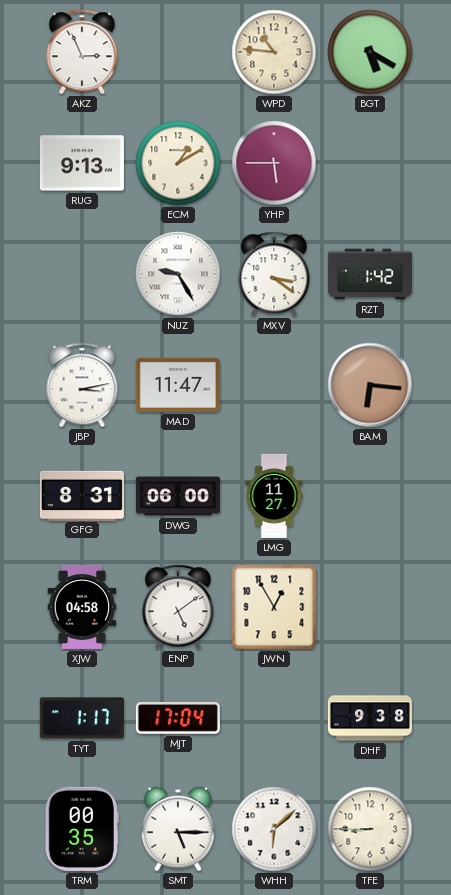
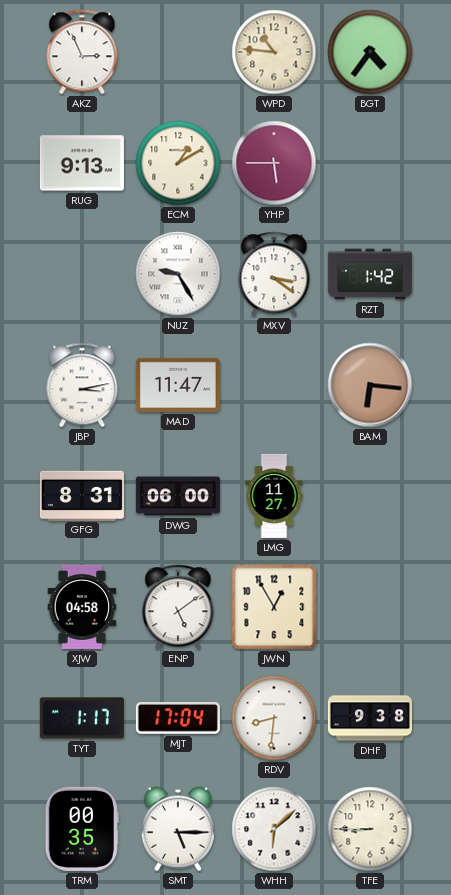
BGT: 5:20 -> 4:36
RDV: none -> 8:31
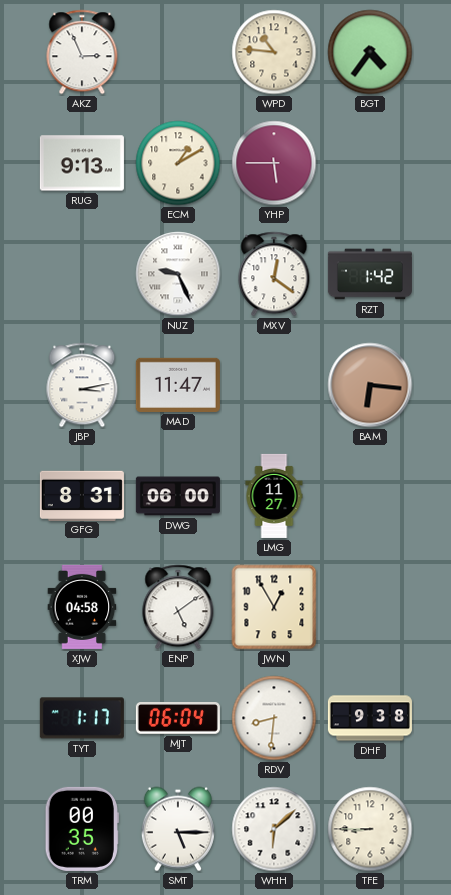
NUZ: 9:25 -> 9:26
MXV: 3:21 -> 12:21
MJT: 17:04 -> 06:04
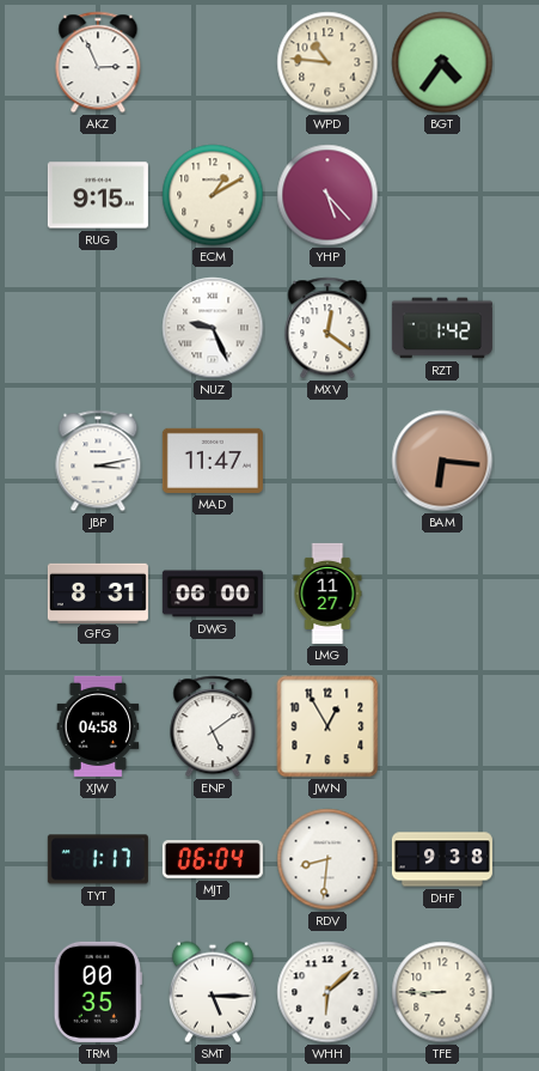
RUG: 9:13 -> 9:15
YHP: 5:45 -> 5:23
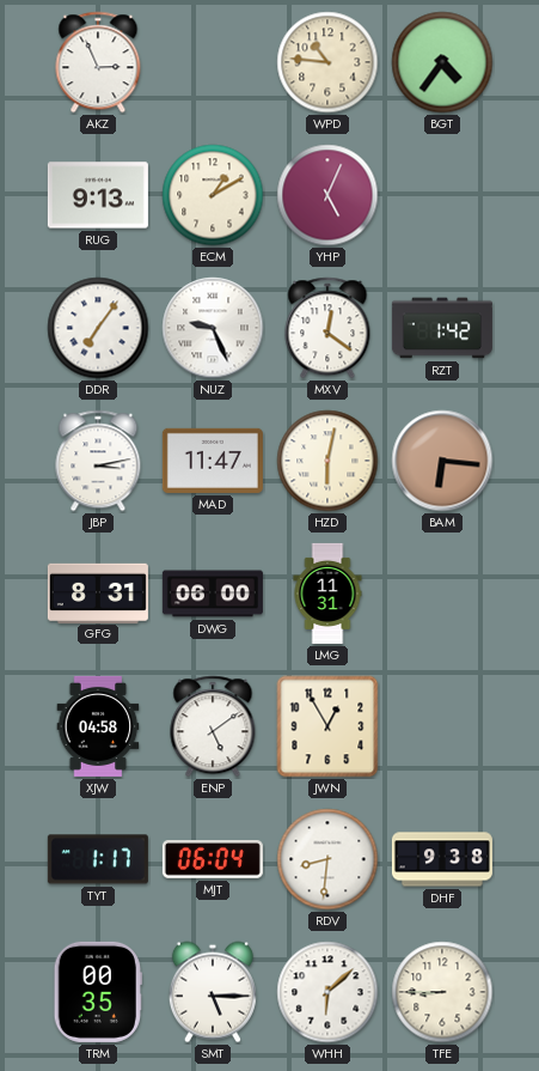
RUG: 9:15 -> 9:13
YHP: 5:23 -> 5:04
DDR: none -> 7:06
HZD: none -> 6:02
LMG: 11:27 -> 11:31
